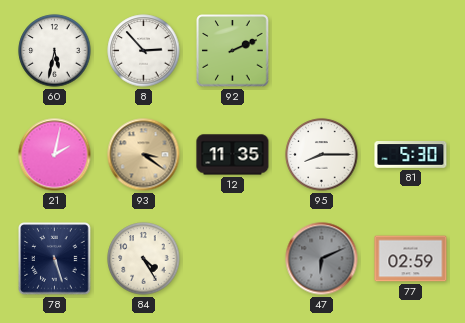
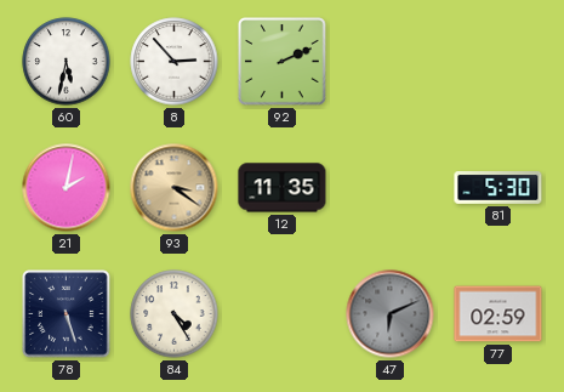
95: 8:15 -> none
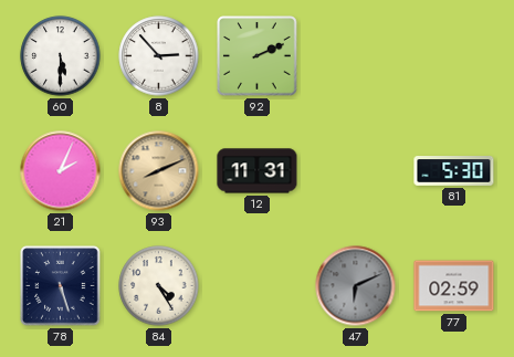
60: 5:32 -> 5:30
21: 2:02 -> 2:04
93: 3:21 -> 8:11
12: 11:35 -> 11:31
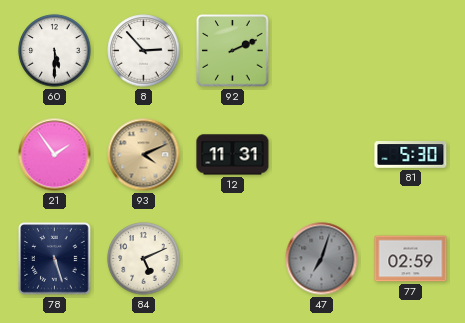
21: 2:04 -> 1:54
93: 8:11 -> 4:11
84: 4:25 -> 5:11
47: 6:11 -> 7:03
